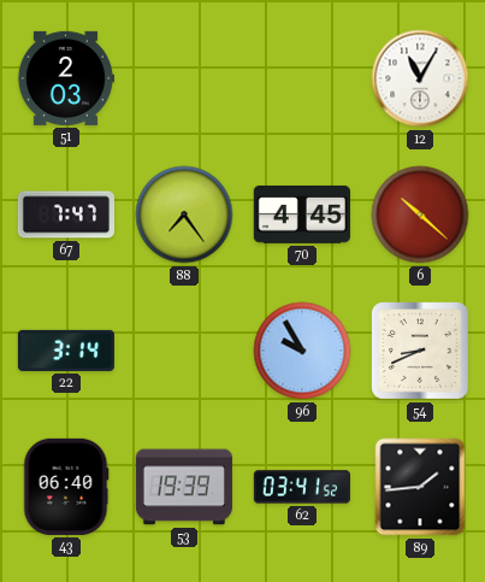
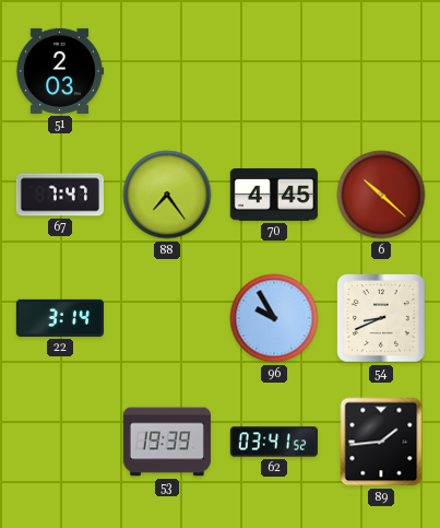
12: 11:05 -> none
43: 06:40 -> none
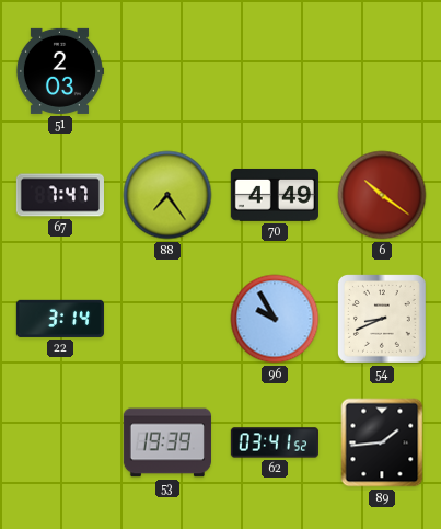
70: 4:45 -> 4:49
6: 10:22 -> 10:21
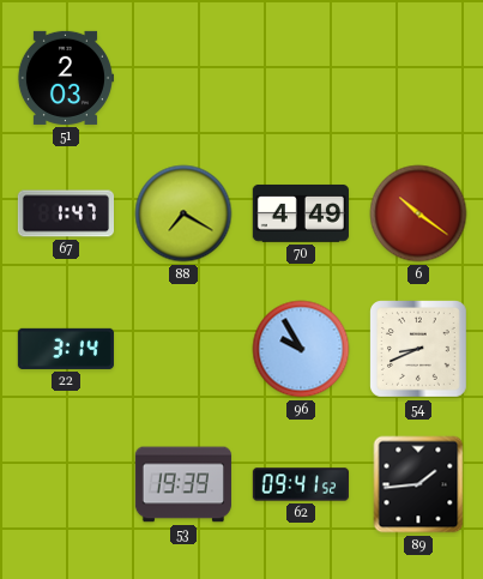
67: 7:47 -> 1:47
88: 7:24 -> 7:20
62: 03:41 -> 09:41
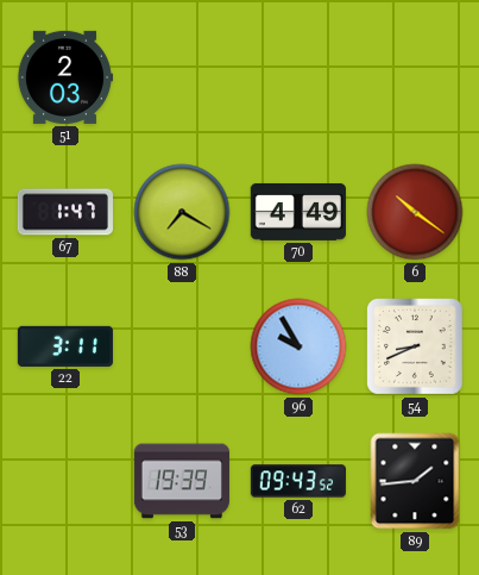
22: 3:14 -> 3:11
62: 09:41 -> 09:43
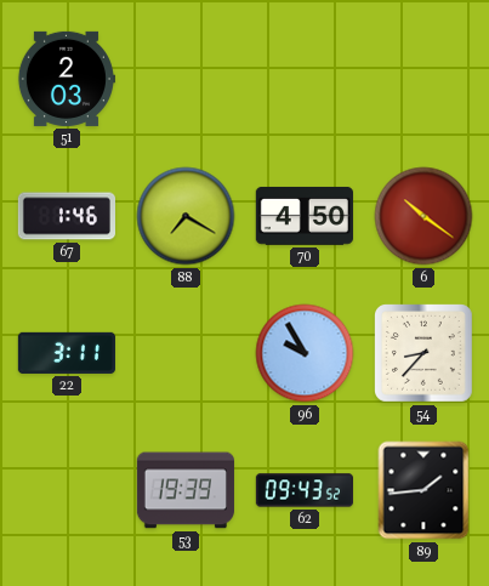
67: 1:47 -> 1:46
70: 4:49 -> 4:50
54: 8:41 -> 8:37
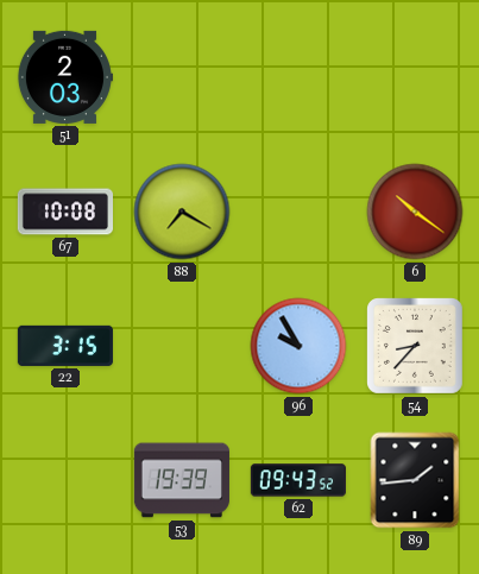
67: 1:46 -> 10:08
70: 4:50 -> none
22: 3:11 -> 3:15
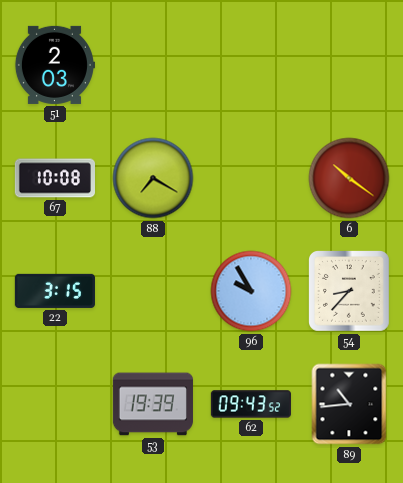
89: 1:44 -> 10:44
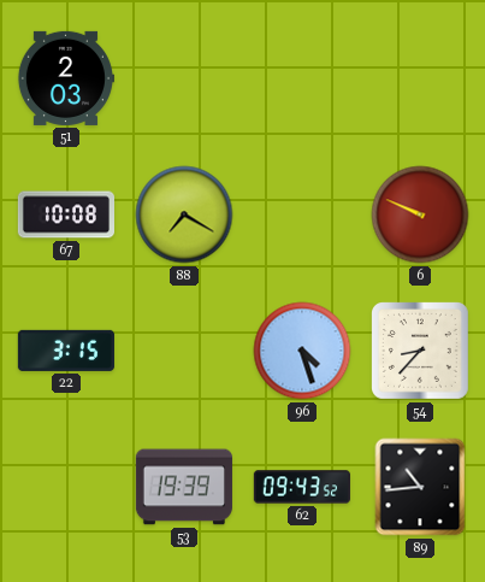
6: 10:21 -> 9:49
96: 9:55 -> 4:27
